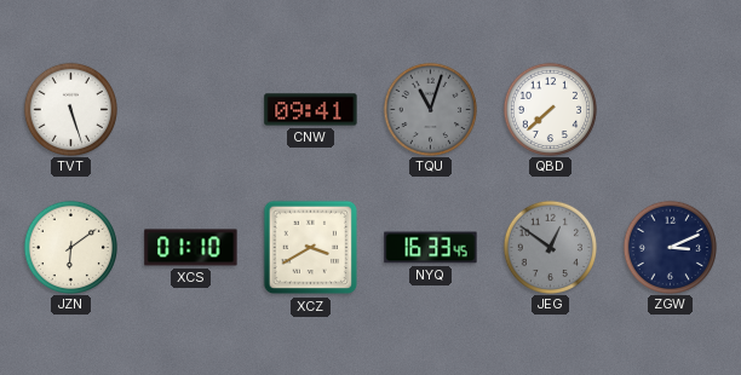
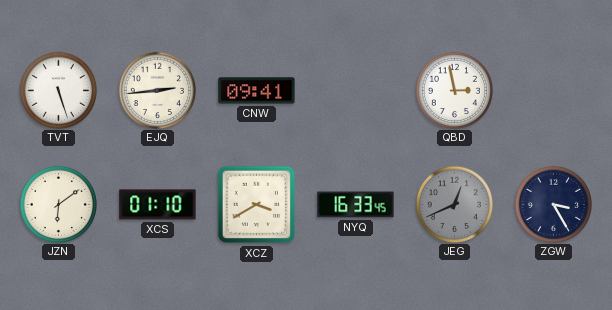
EJQ: none -> 2:44
TQU: 11:03 -> none
QBD: 7:38 -> 2:58
JEG: 12:51 -> 12:41
ZGW: 3:11 -> 3:25
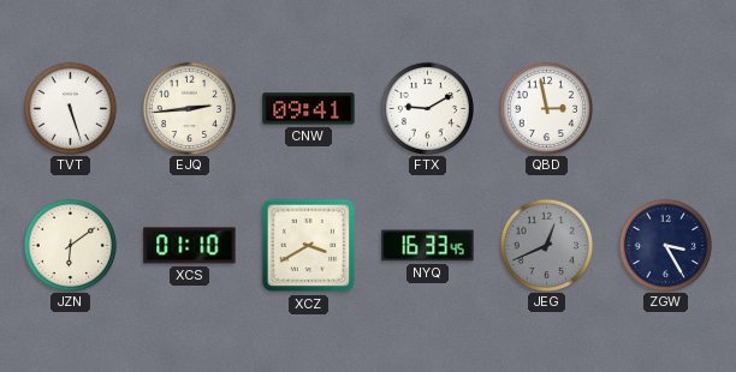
FTX: none -> 9:10
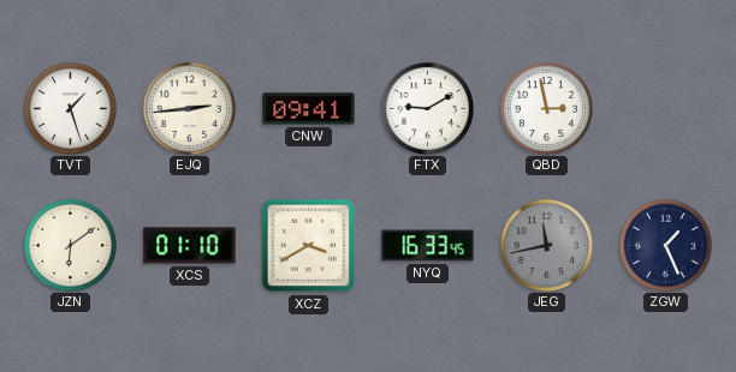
TVT: 5:27 -> 1:27
JEG: 12:41 -> 11:43
ZGW: 3:25 -> 1:26
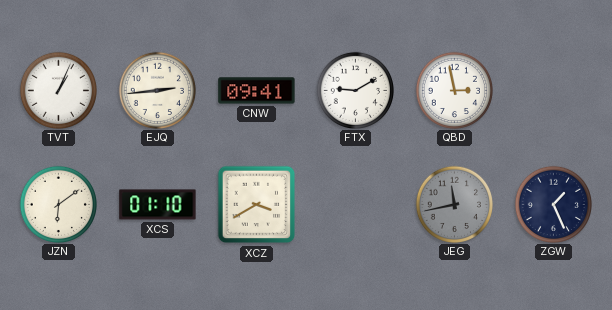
TVT: 1:27 -> 1:04
NYQ: 16:33 -> none
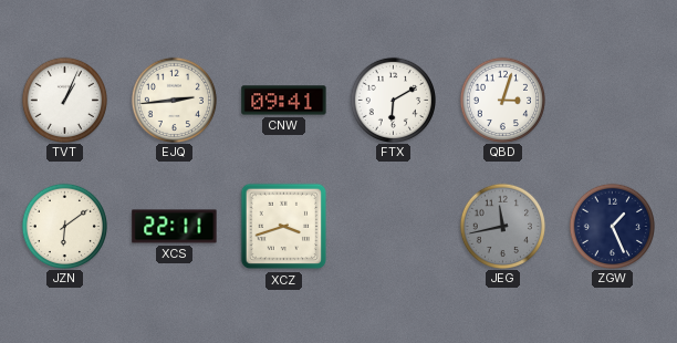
FTX: 9:10 -> 6:10
QBD: 2:58 -> 3:03
XCS: 01:10 -> 22:11
XCZ: 3:40 -> 3:42
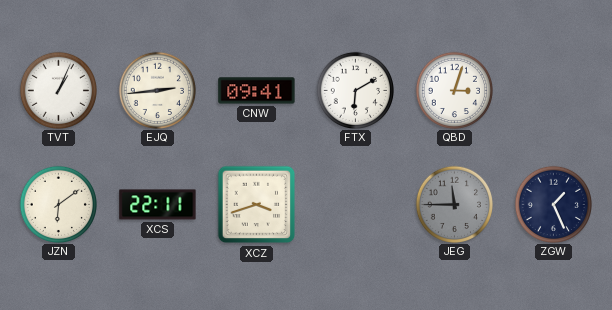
JEG: 11:43 -> 11:45
